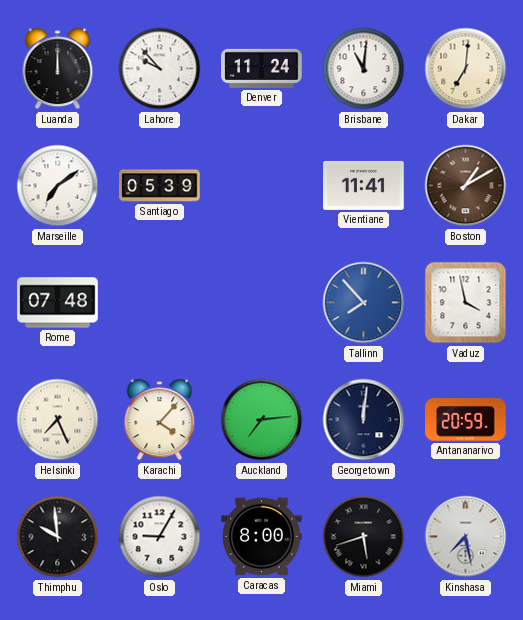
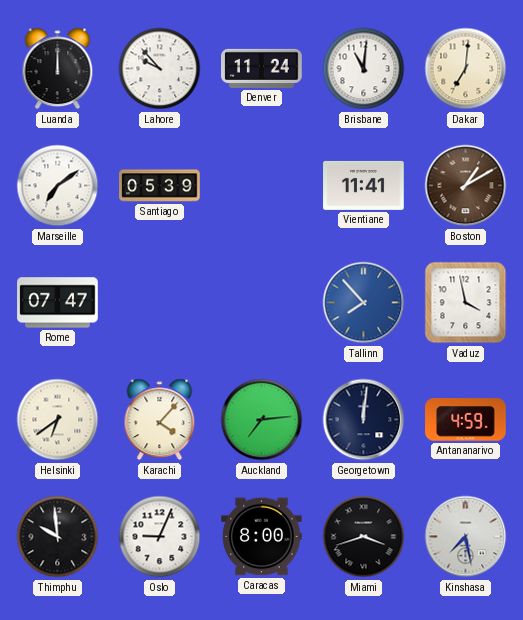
Rome: 07:48 -> 07:47
Helsinki: 7:26 -> 6:39
Antananarivo: 20:59 -> 4:59
Oslo: 9:05 -> 9:04
Miami: 5:42 -> 3:42
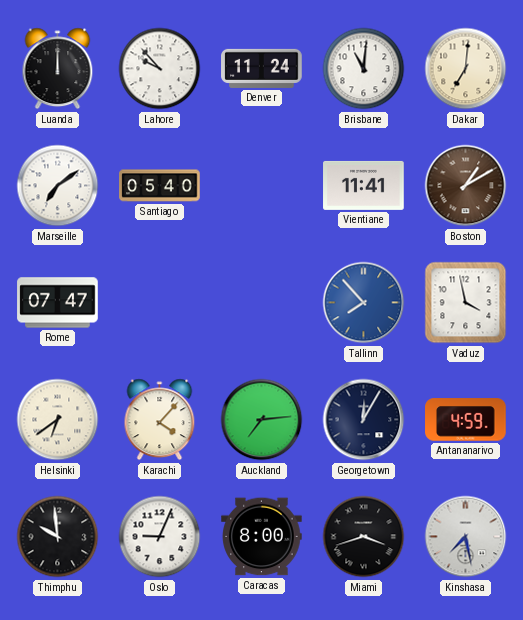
Santiago: 05:39 -> 05:40
Georgetown: 12:01 -> 12:05
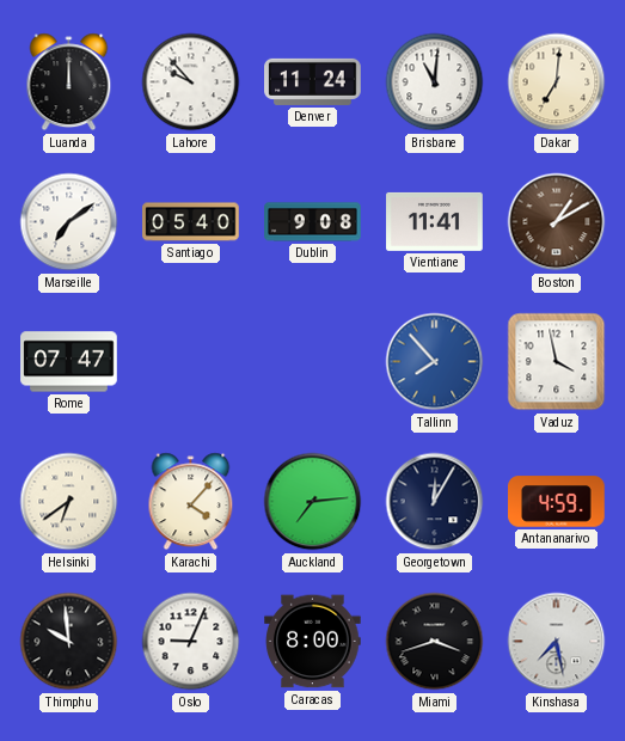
Dublin: none -> 9:08
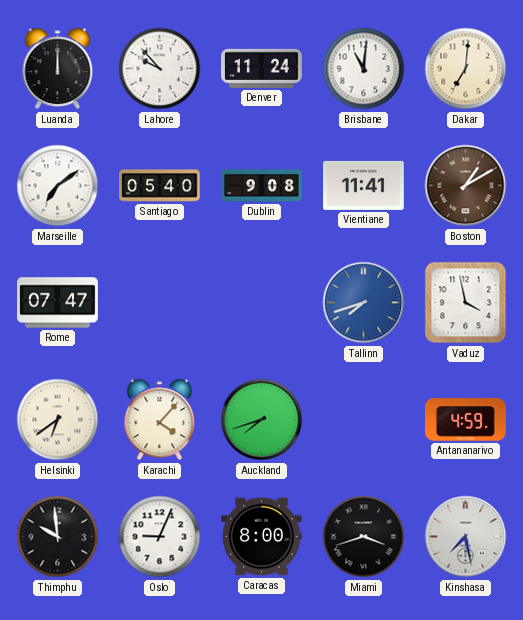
Tallinn: 7:53 -> 7:42
Auckland: 7:14 -> 7:42
Georgetown: 12:05 -> none
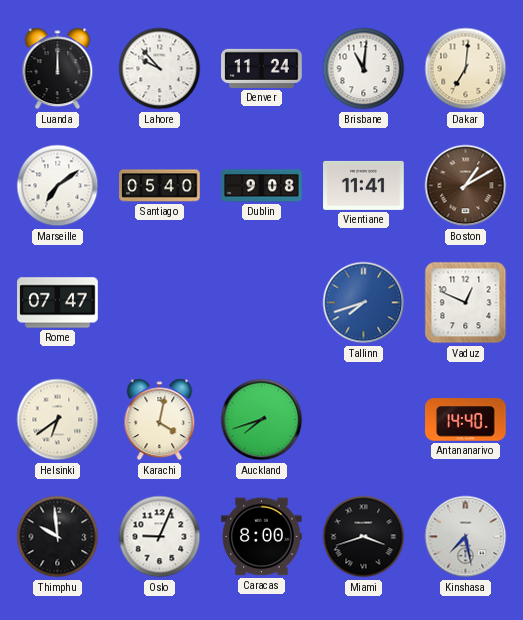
Vaduz: 3:58 -> 12:49
Karachi: 4:07 -> 4:02
Antananarivo: 4:59 -> 14:40
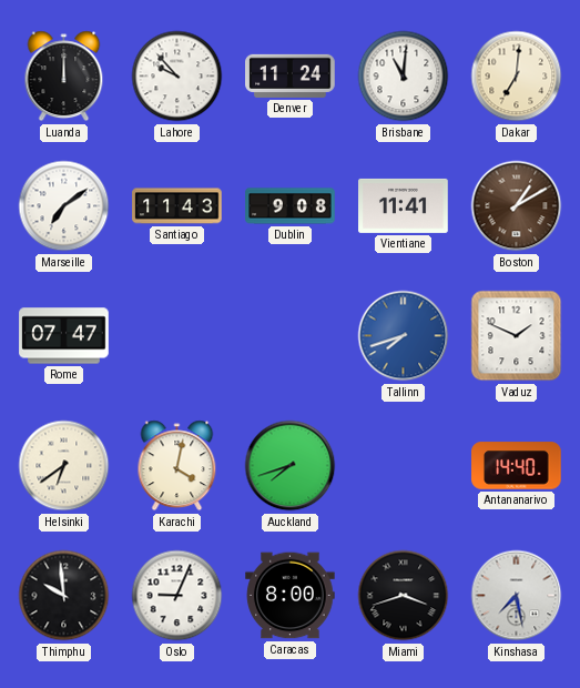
Santiago: 05:40 -> 11:43
Vaduz: 12:49 -> 1:49
